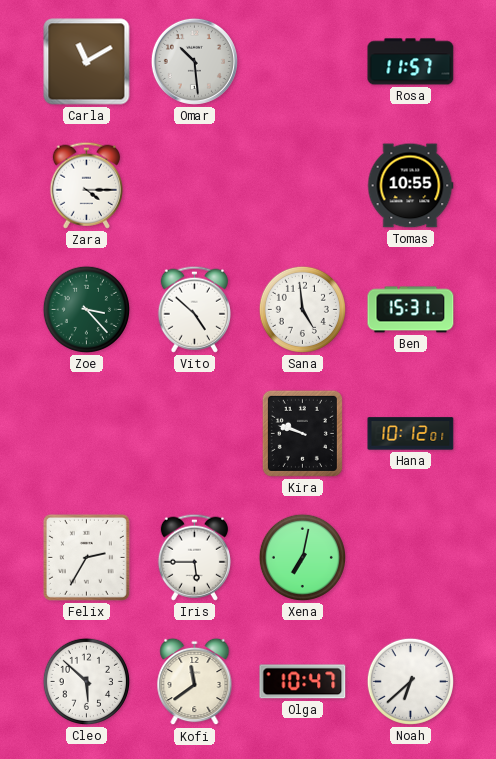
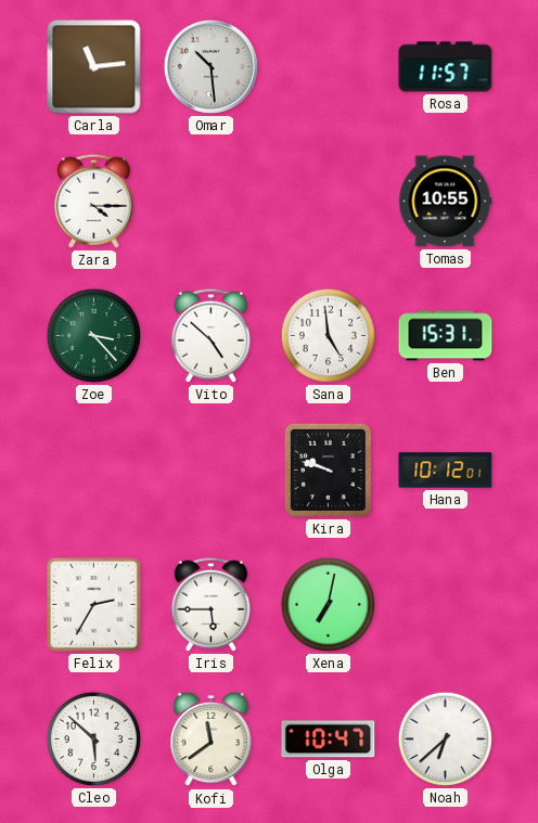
Carla: 11:10 -> 11:14
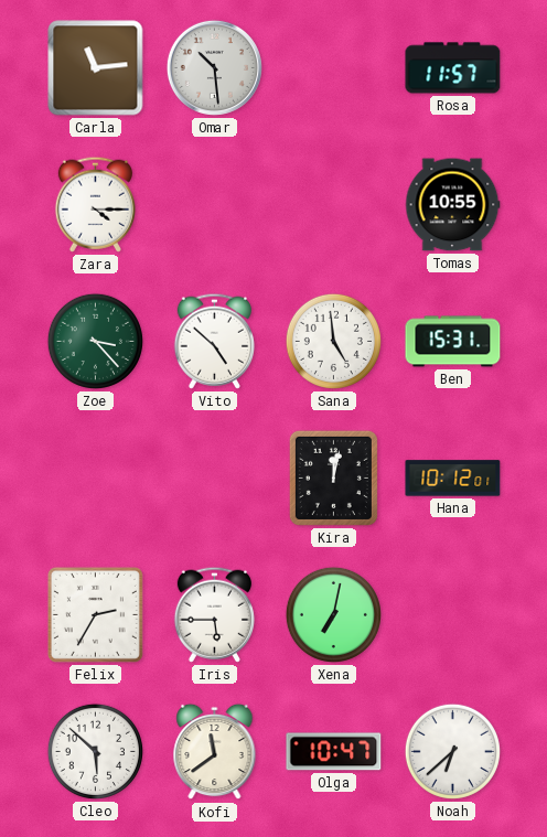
Kira: 9:48 -> 12:02
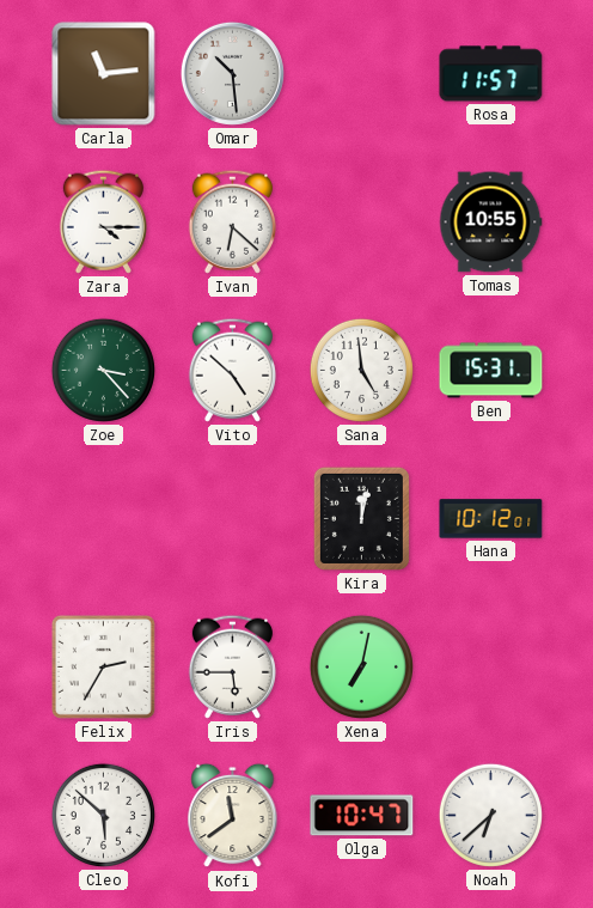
Ivan: none -> 6:22
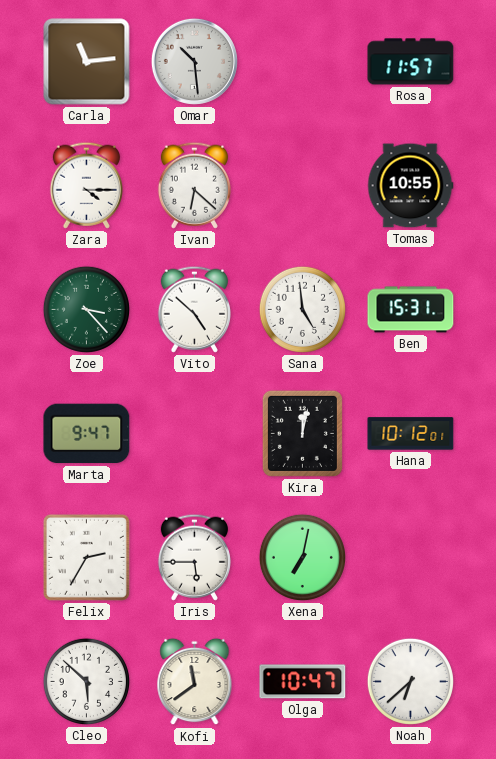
Marta: none -> 9:47
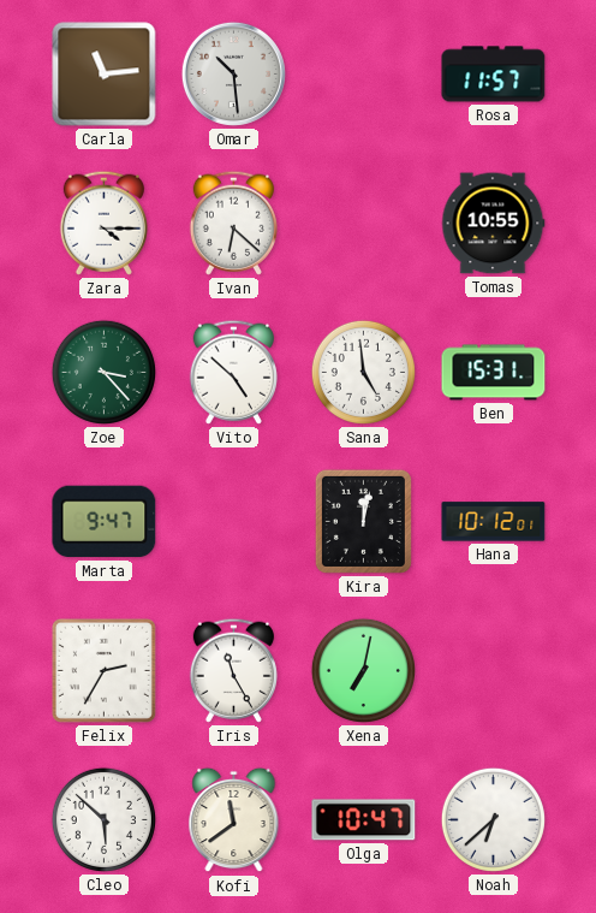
Iris: 5:45 -> 11:25
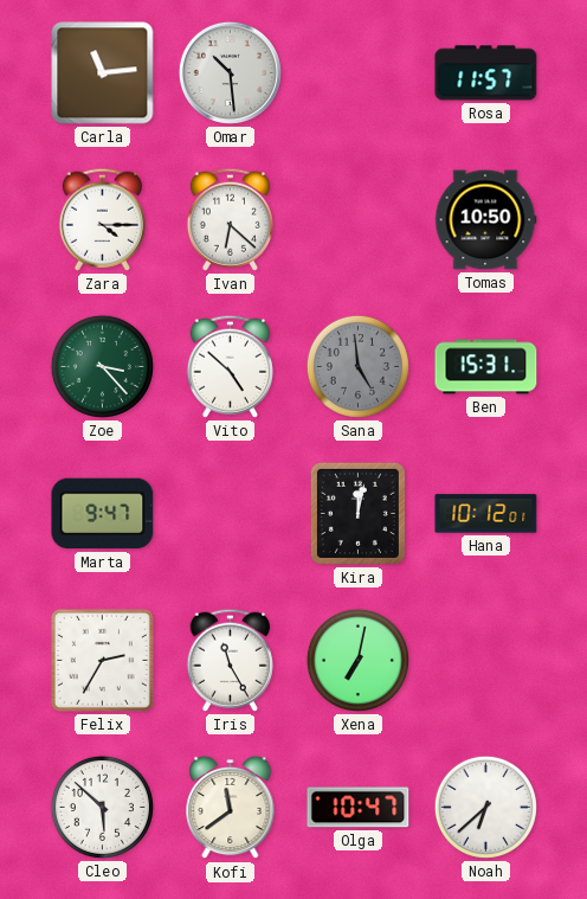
Tomas: 10:55 -> 10:50
Sana dial: white -> grey
